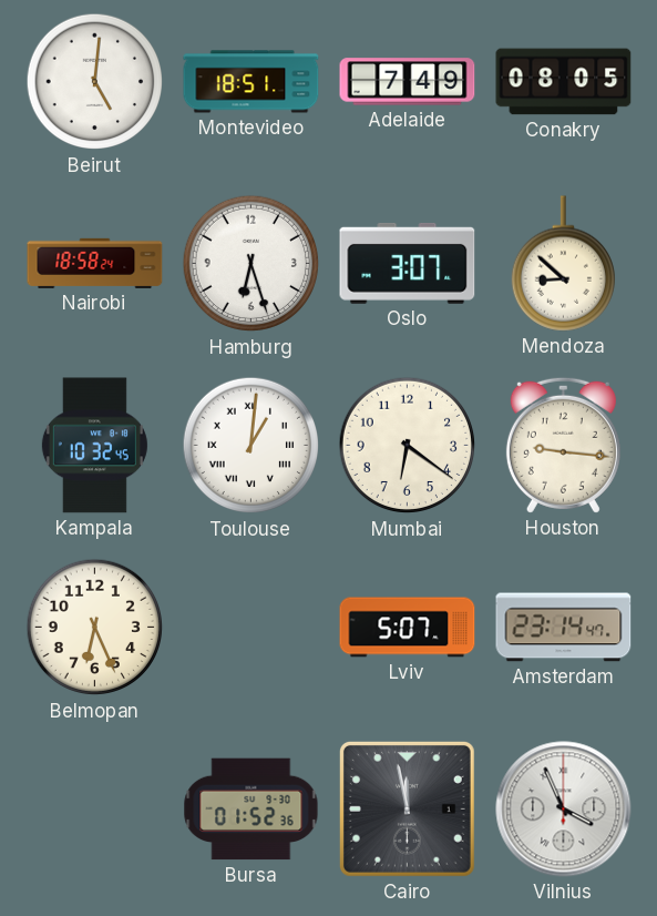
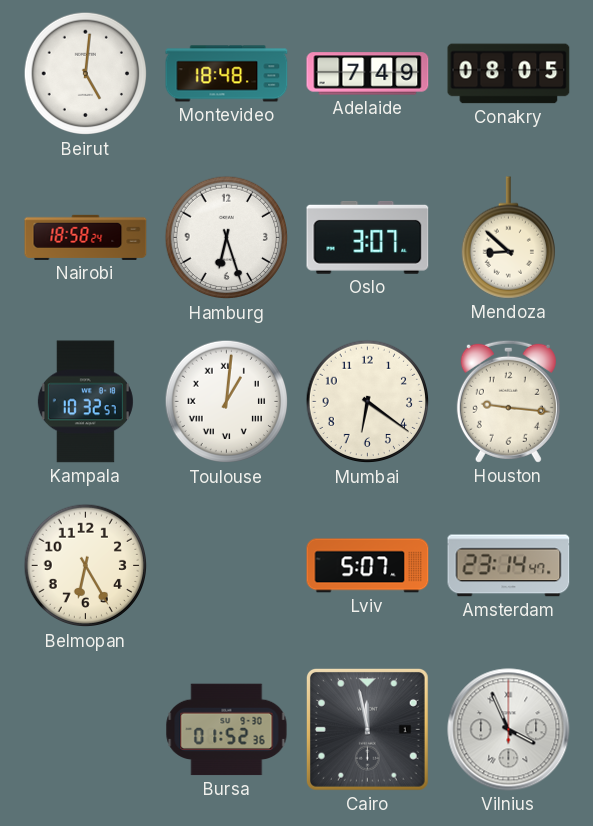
Montevideo: 18:51 -> 18:48
Kampala: 10:32:45 -> 10:32:57
Belmopan: 6:26 -> 6:25
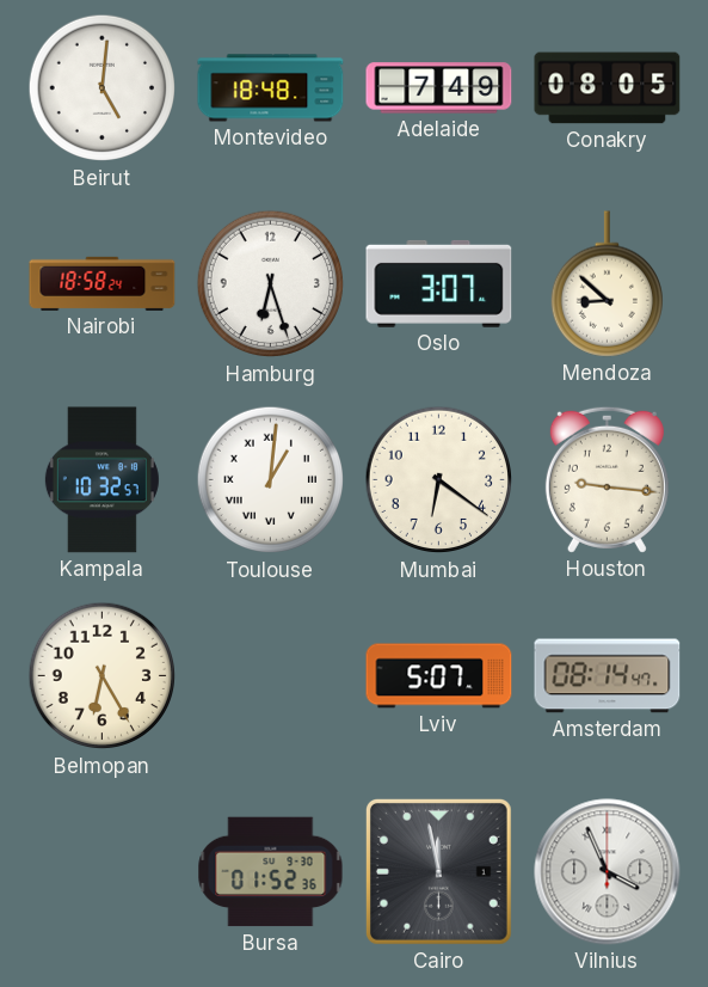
Amsterdam: 23:14 -> 08:14
